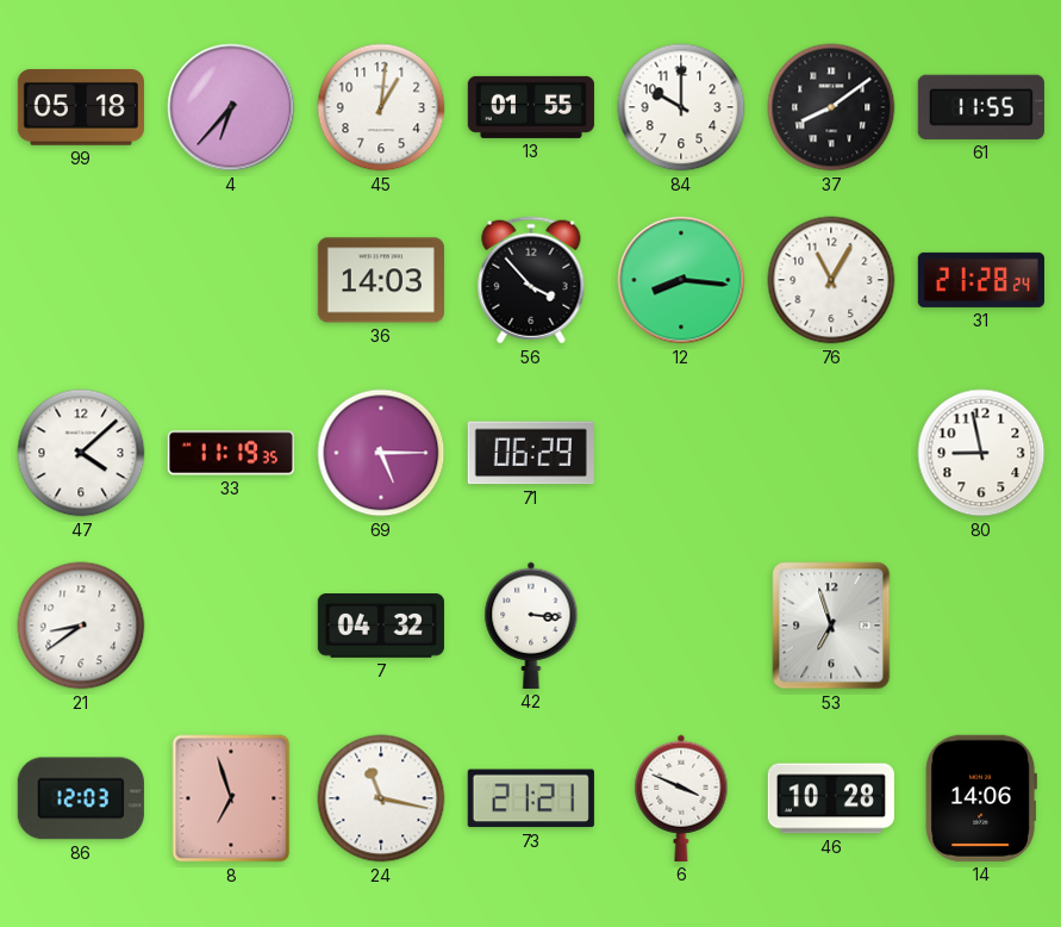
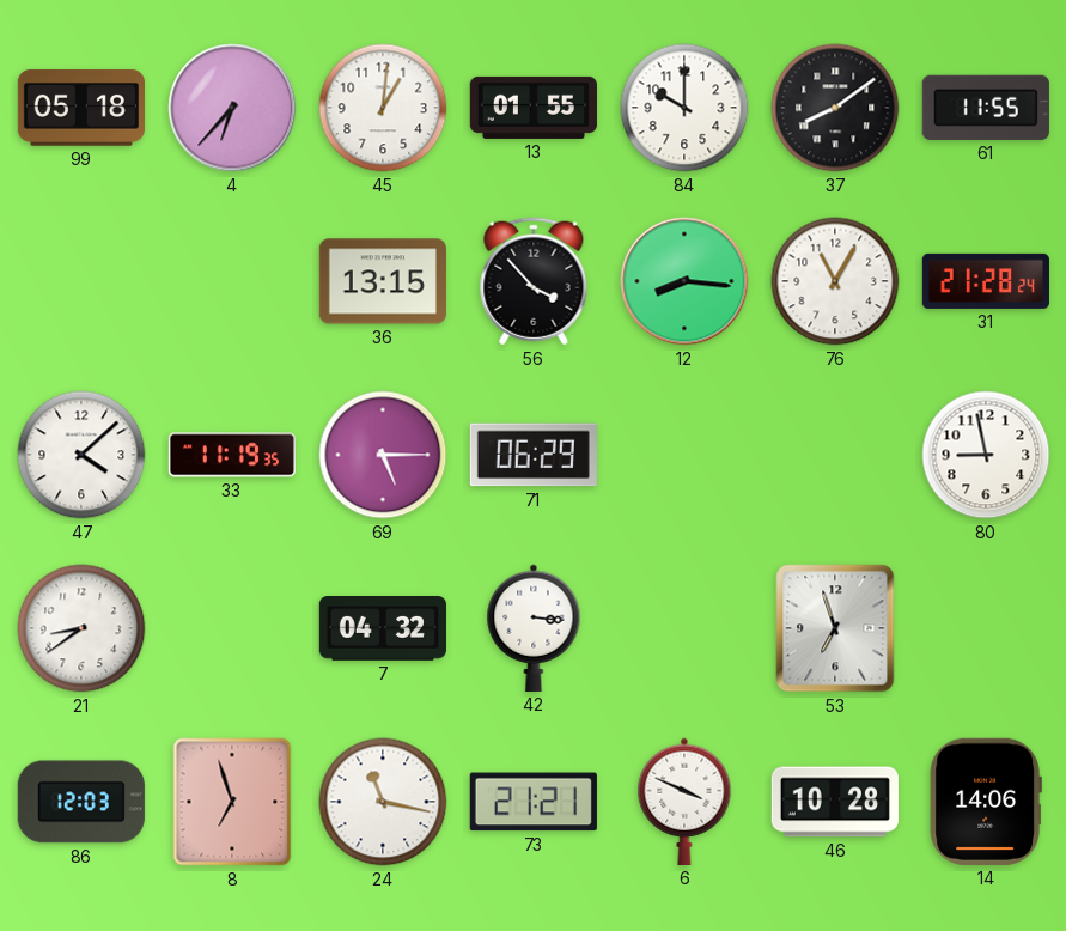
36: 14:03 -> 13:15
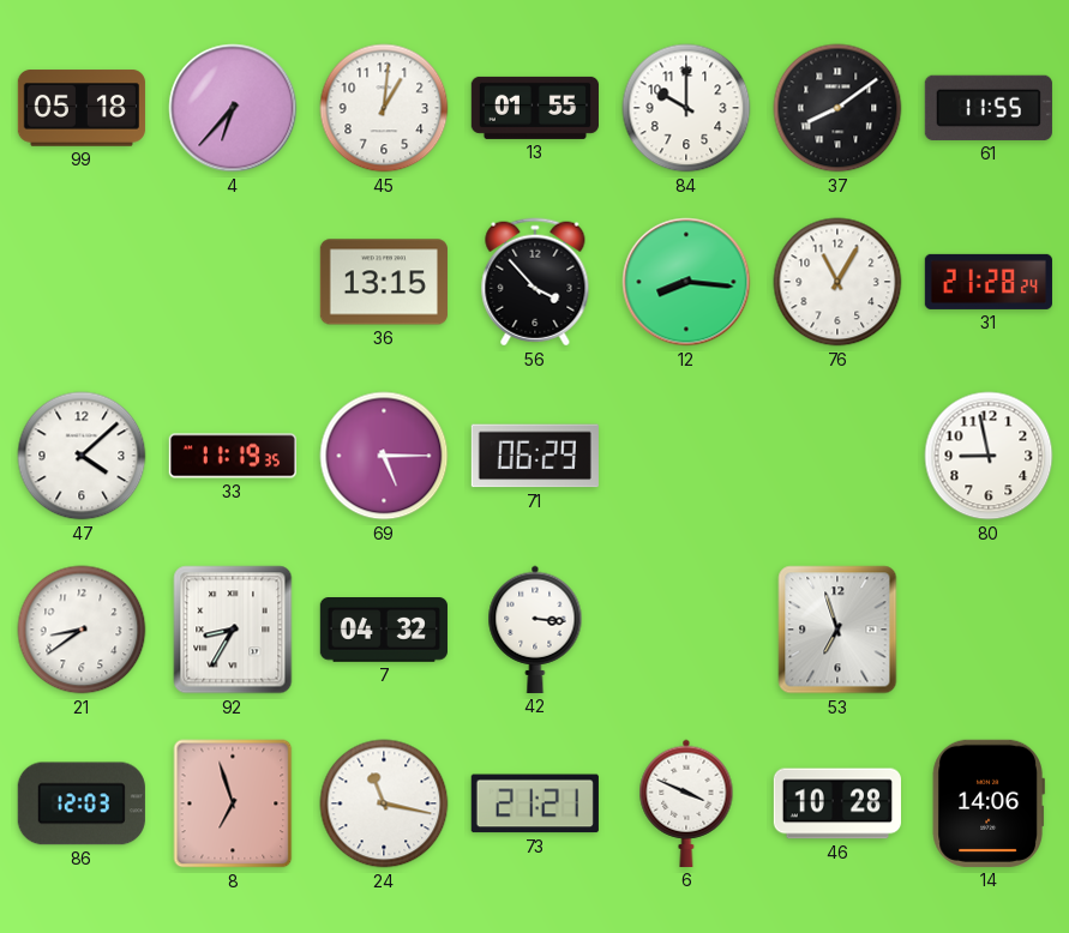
92: none -> 8:35
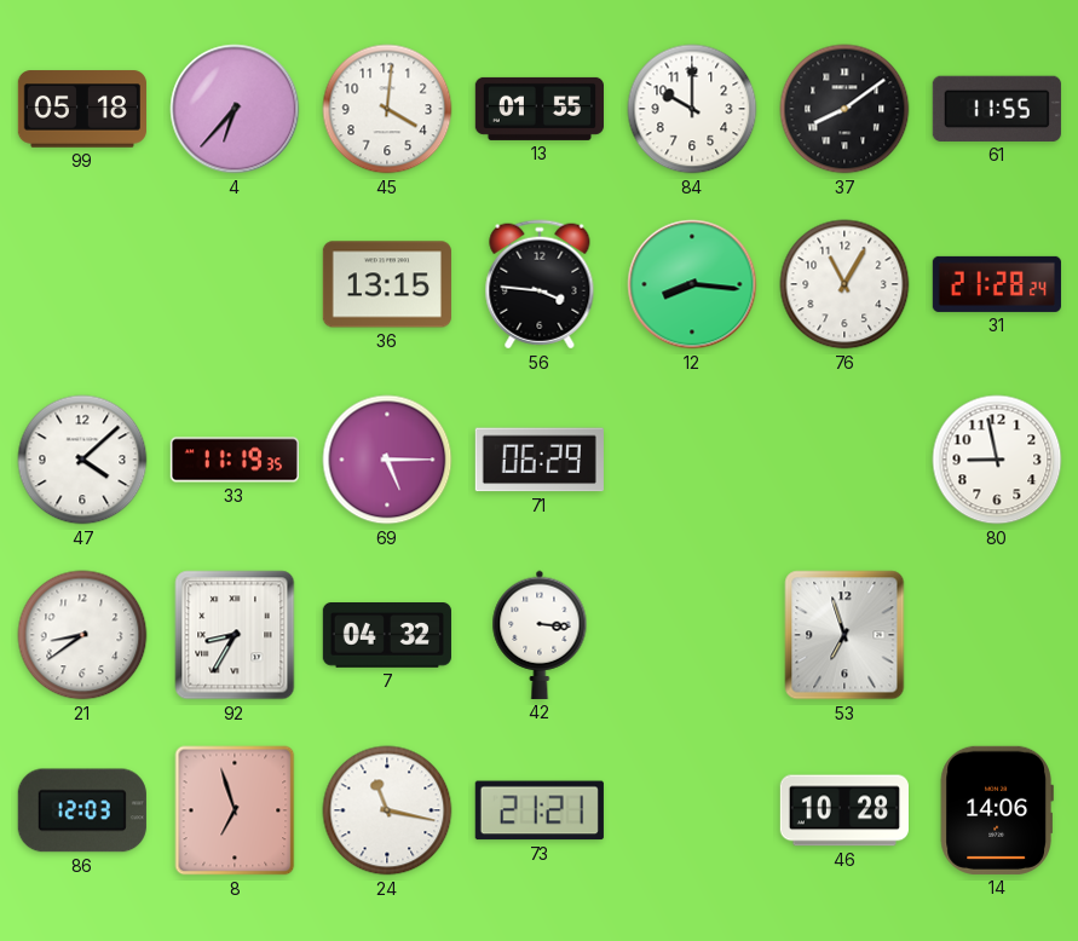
45: 1:01 -> 4:01
56: 3:53 -> 3:46
6: 3:49 -> none
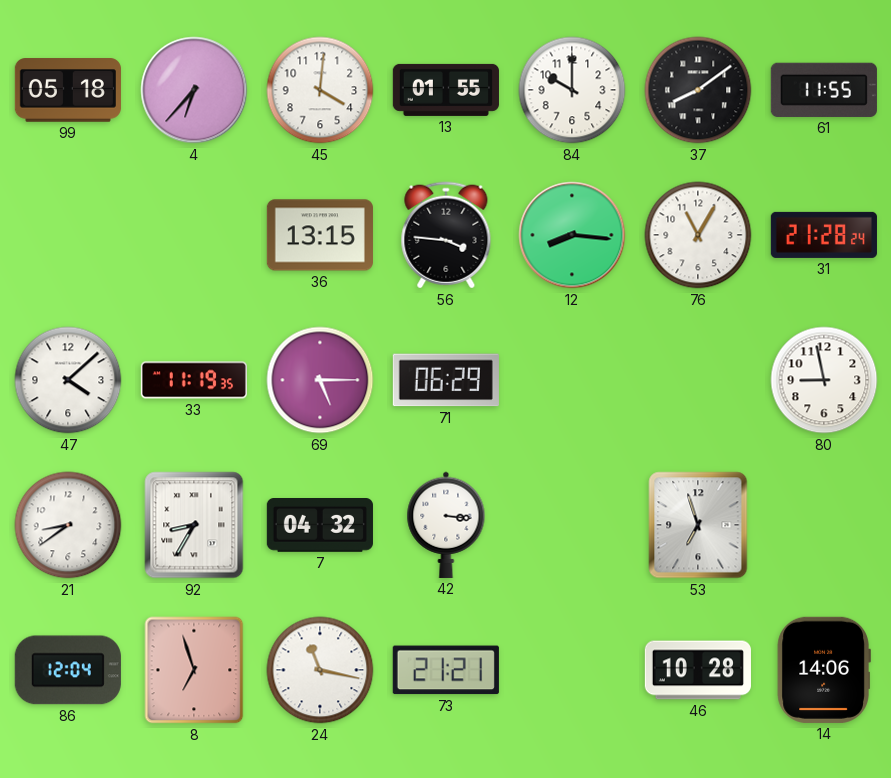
86: 12:03 -> 12:04
